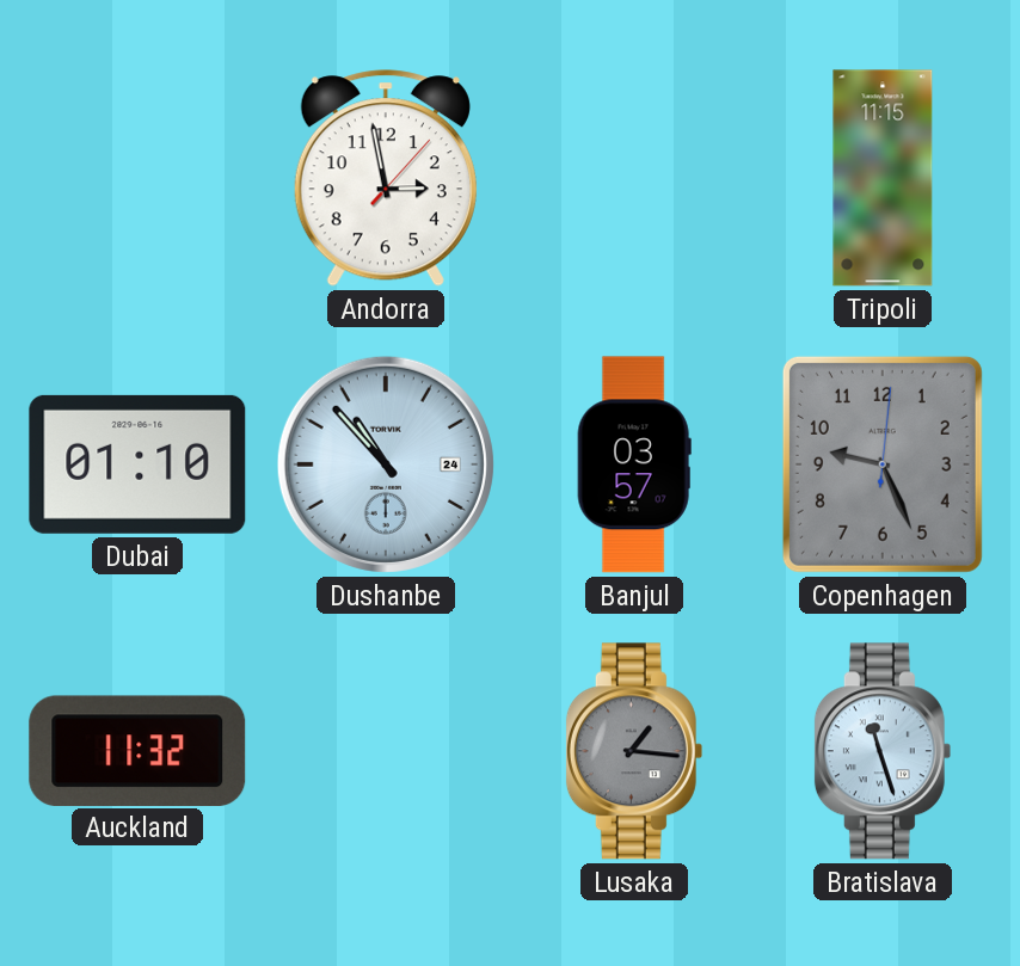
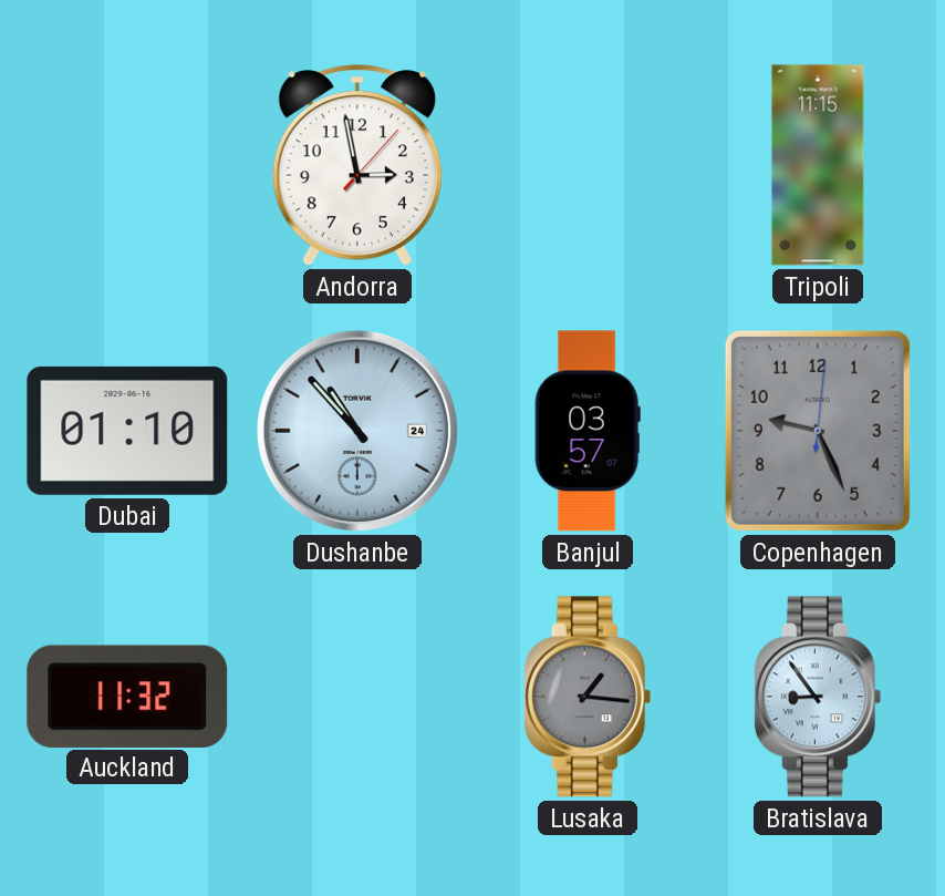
Bratislava: 11:27 -> 8:54
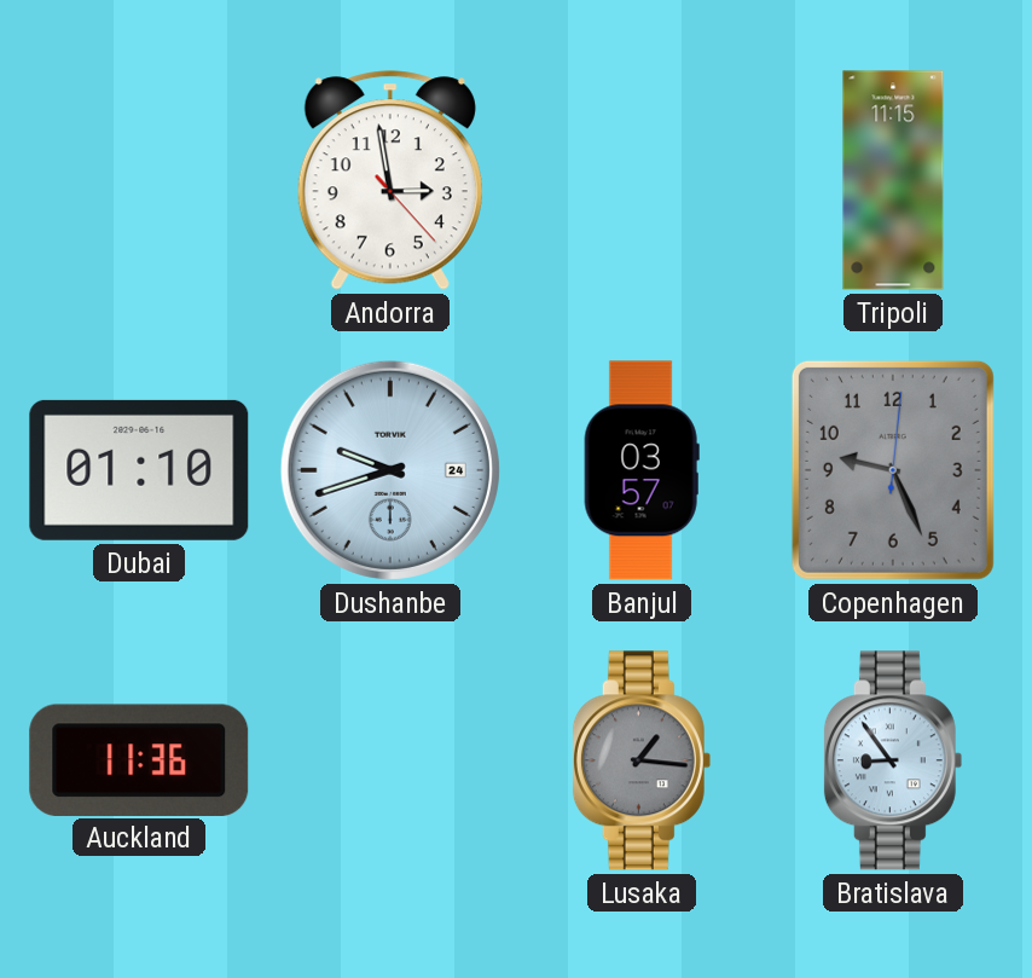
Andorra: 2:58:07 -> 2:58:23
Dushanbe: 10:53 -> 9:42
Auckland: 11:32 -> 11:36
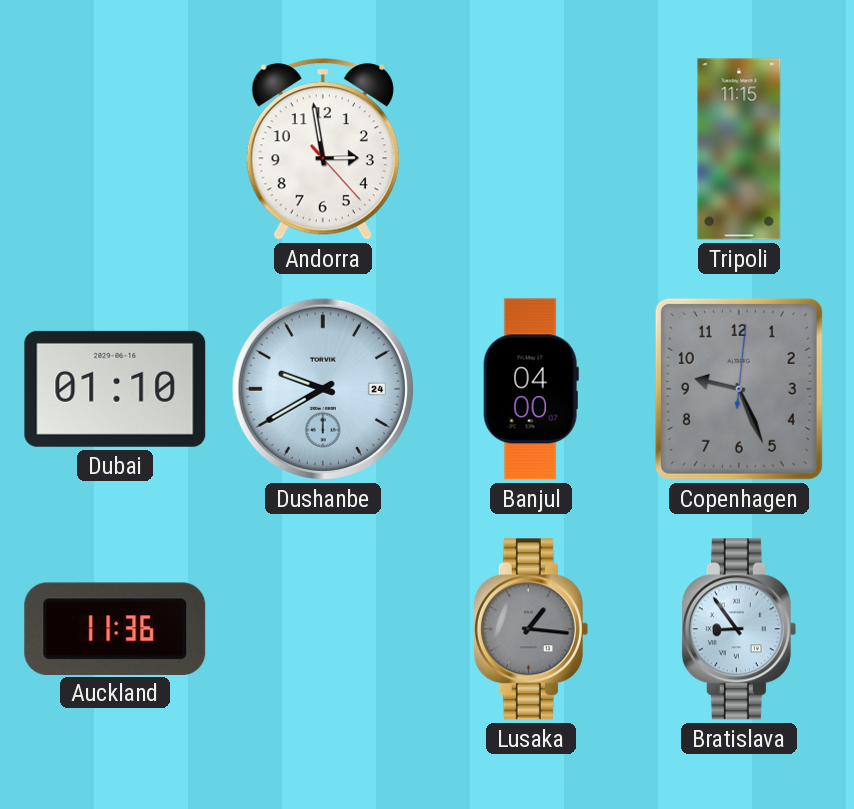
Dushanbe: 9:42 -> 9:40
Banjul: 03:57 -> 04:00
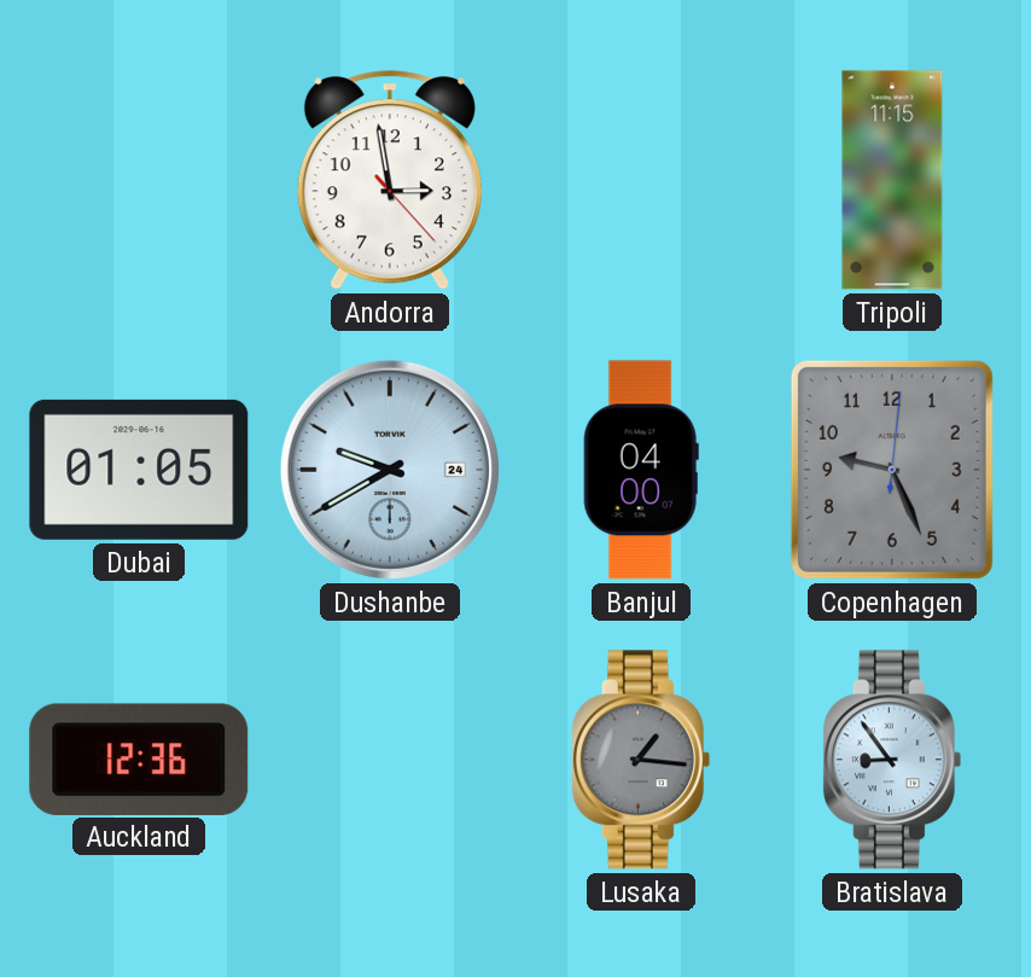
Dubai: 01:10 -> 01:05
Auckland: 11:36 -> 12:36
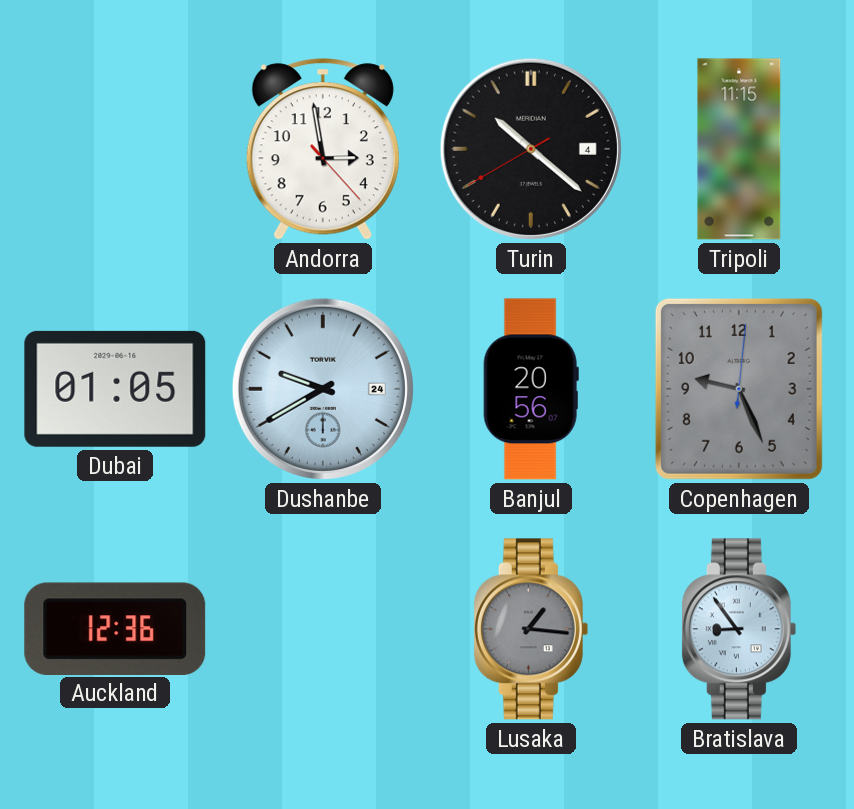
Turin: none -> 10:21
Banjul: 04:00 -> 20:56
